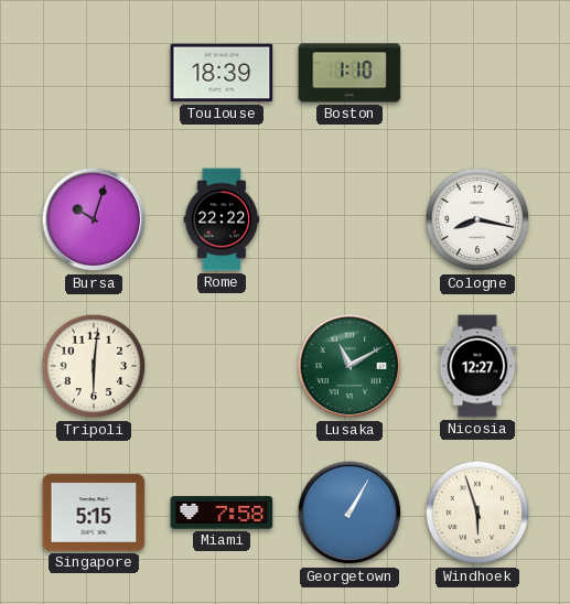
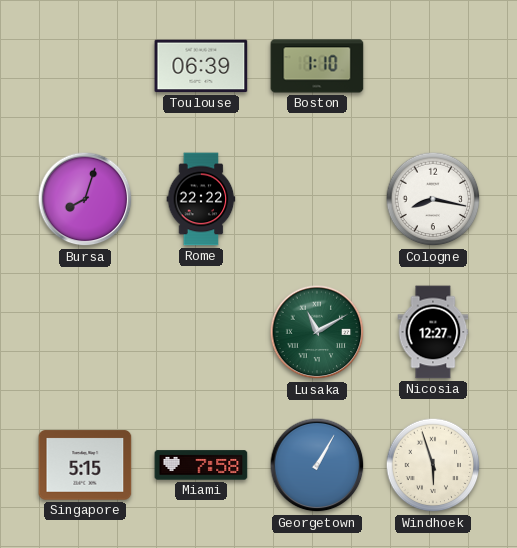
Toulouse: 18:39 -> 06:39
Bursa: 10:03 -> 8:03
Tripoli: 6:01 -> none
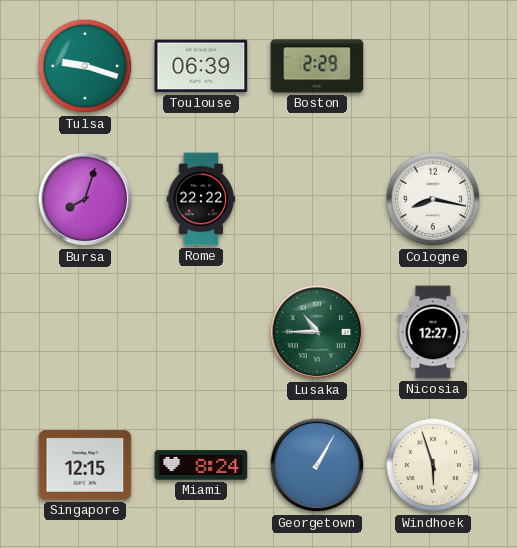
Tulsa: none -> 9:18
Boston: 1:10 -> 2:29
Lusaka: 11:10 -> 10:45
Singapore: 5:15 -> 12:15
Miami: 7:58 -> 8:24
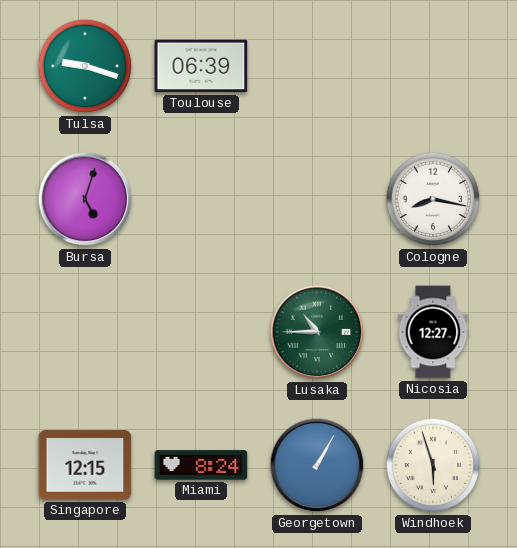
Boston: 2:29 -> none
Bursa: 8:03 -> 5:03
Rome: 22:22 -> none
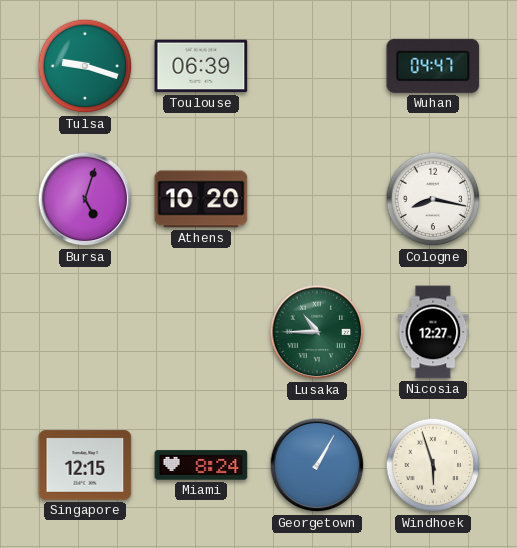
Wuhan: none -> 04:47
Athens: none -> 10:20
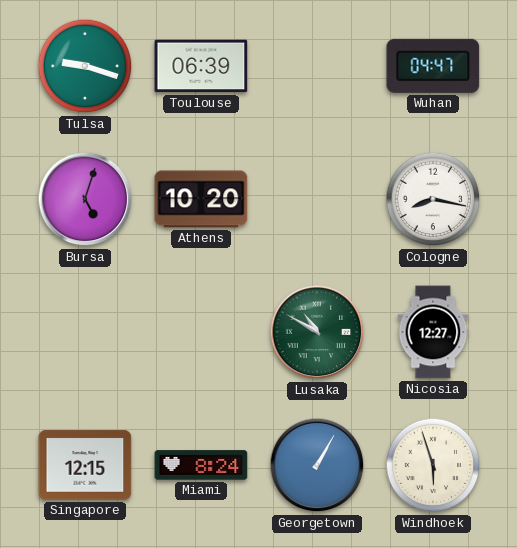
Lusaka: 10:45 -> 10:50
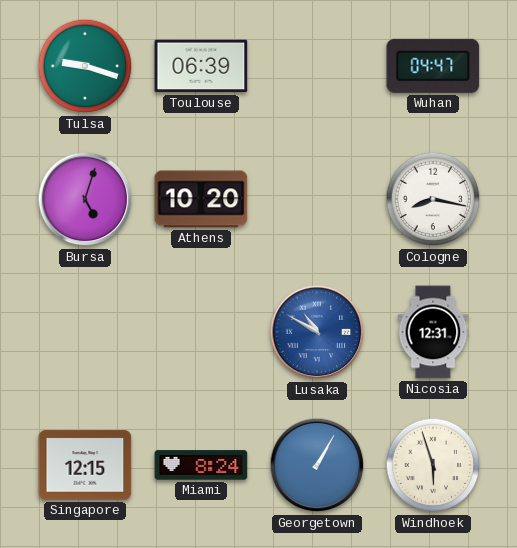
Lusaka dial: green -> blue
Nicosia: 12:27 -> 12:31
